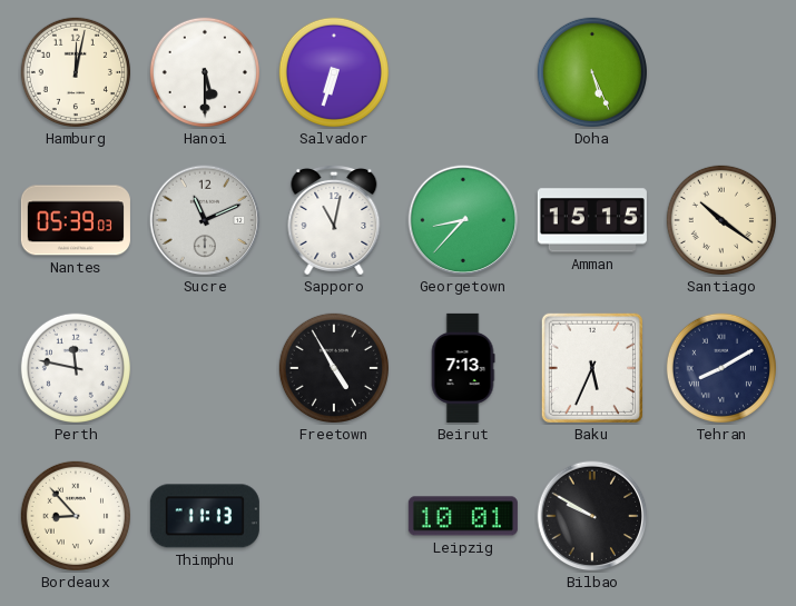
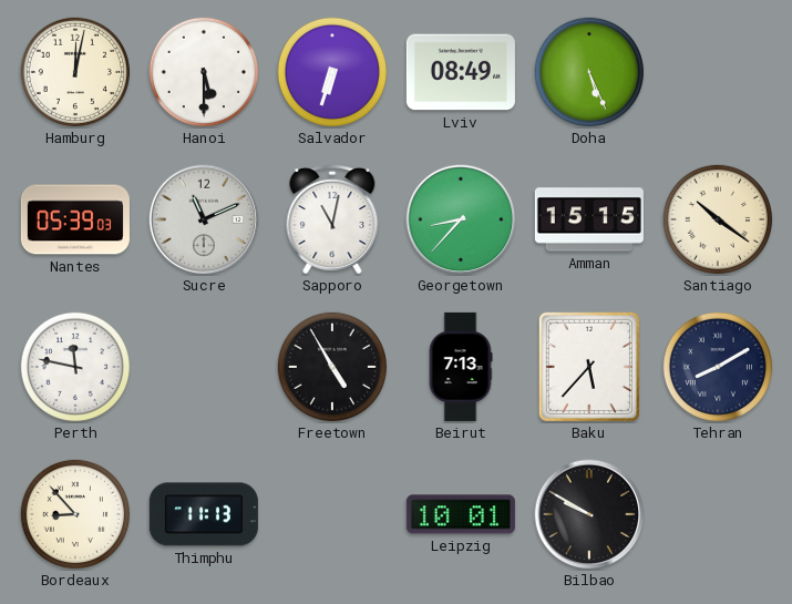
Lviv: none -> 08:49
Baku: 5:34 -> 5:37
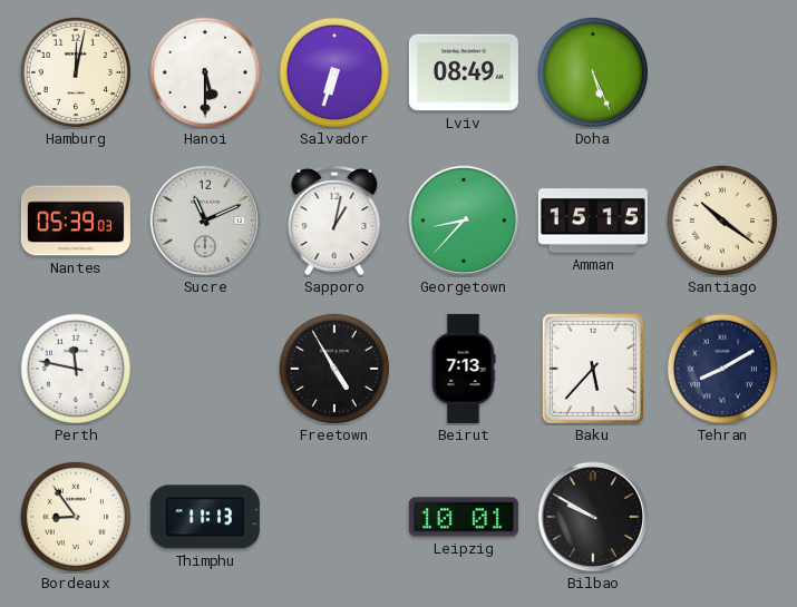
Sapporo: 11:02 -> 1:02
Bordeaux: 8:53 -> 8:54
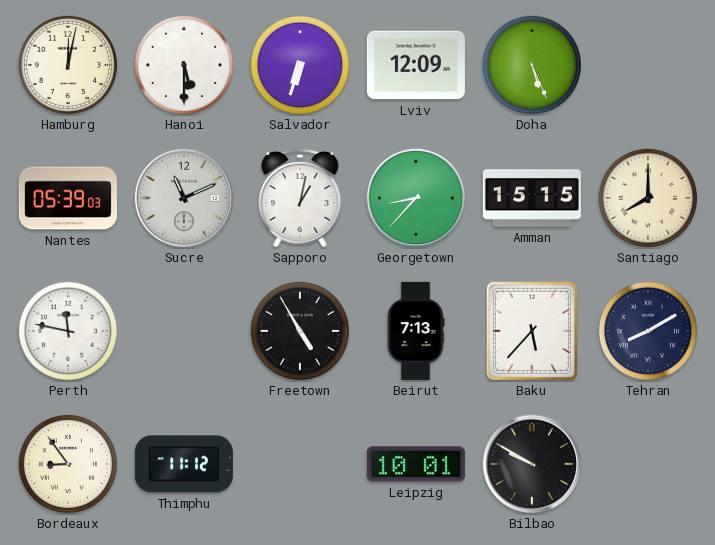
Lviv: 08:49 -> 12:09
Santiago: 10:21 -> 8:00
Thimphu: 11:13 -> 11:12
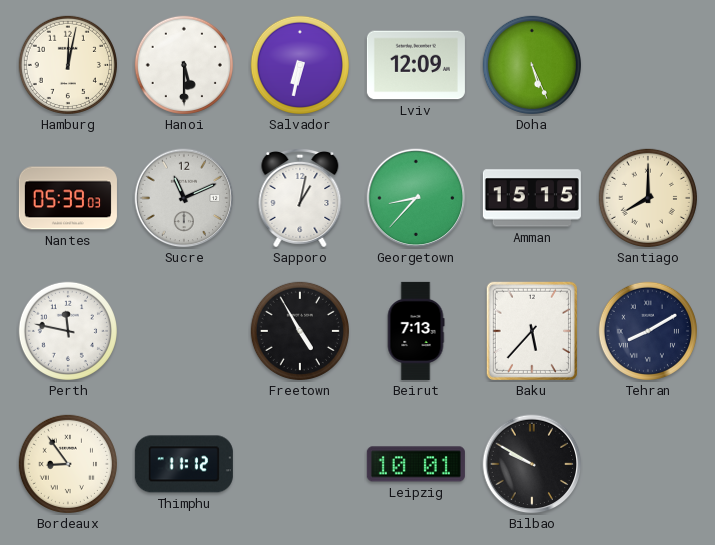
Salvador: 6:33 -> 6:32
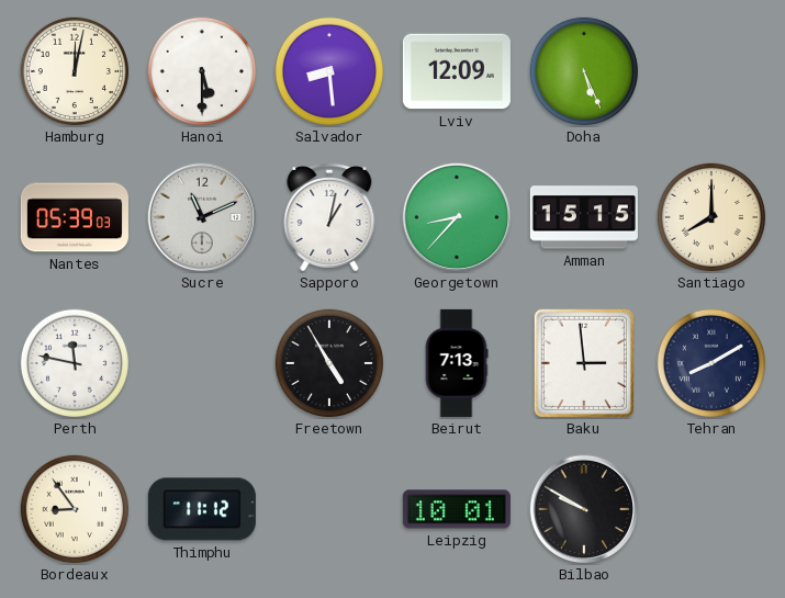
Salvador: 6:32 -> 8:29
Baku: 5:37 -> 2:59
